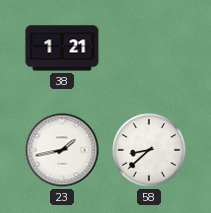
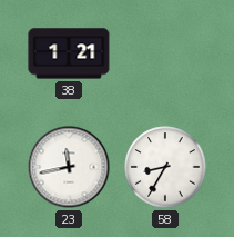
23: 1:43 -> 11:43
58: 8:38 -> 8:35
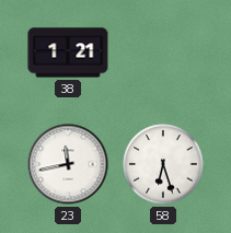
58: 8:35 -> 6:27
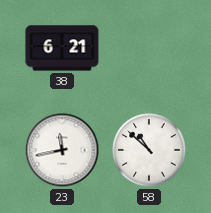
38: 1:21 -> 6:21
58: 6:27 -> 10:52
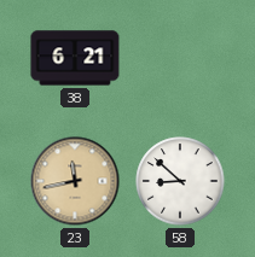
23 dial: white -> champagne
58: 10:52 -> 8:52
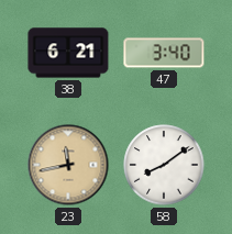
47: none -> 3:40
58: 8:52 -> 8:09
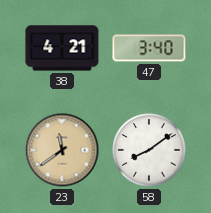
38: 6:21 -> 4:21
23: 11:43 -> 11:39
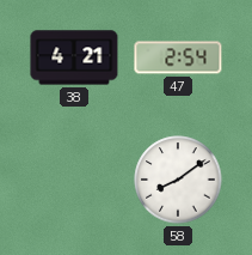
47: 3:40 -> 2:54
23: 11:39 -> none
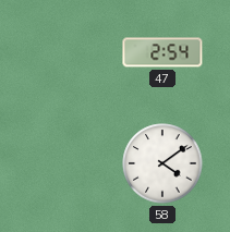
38: 4:21 -> none
58: 8:09 -> 4:09
